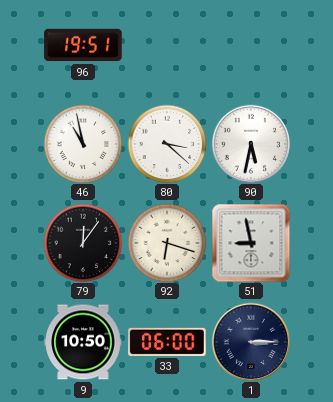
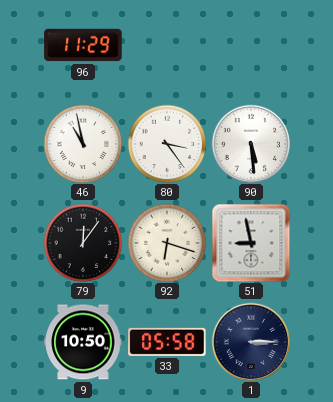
96: 19:51 -> 11:29
80: 3:22 -> 3:24
90: 5:32 -> 5:29
33: 06:00 -> 05:58
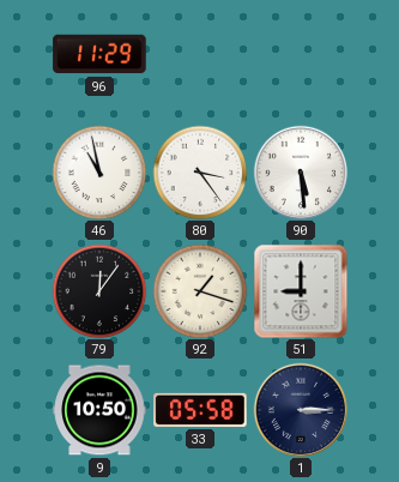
92: 6:18 -> 1:18
51: 8:58 -> 9:00
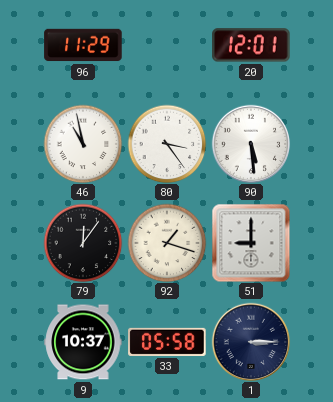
20: none -> 12:01
9: 10:50 -> 10:37
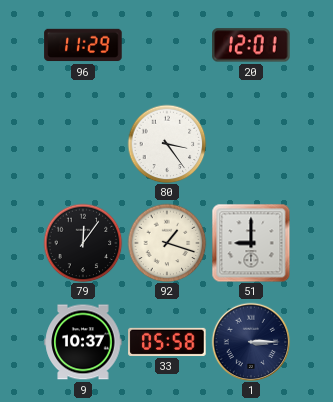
46: 10:58 -> none
90: 5:29 -> none
